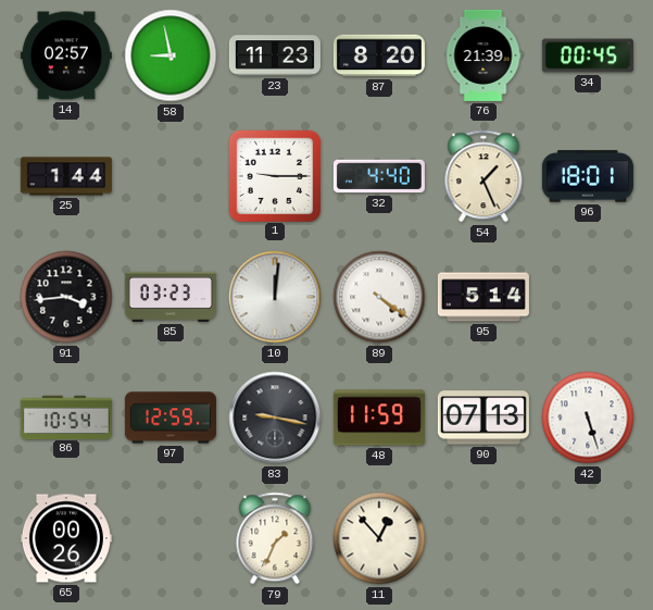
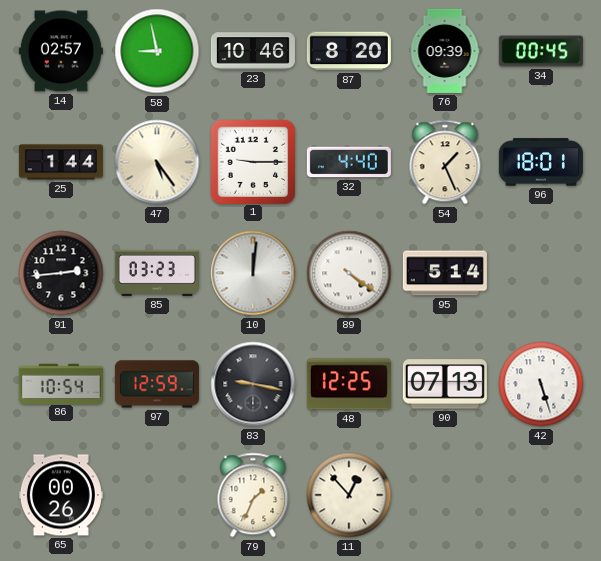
23: 11:23 -> 10:46
76: 21:39 -> 09:39
47: none -> 5:24
91: 3:44 -> 2:44
48: 11:59 -> 12:25
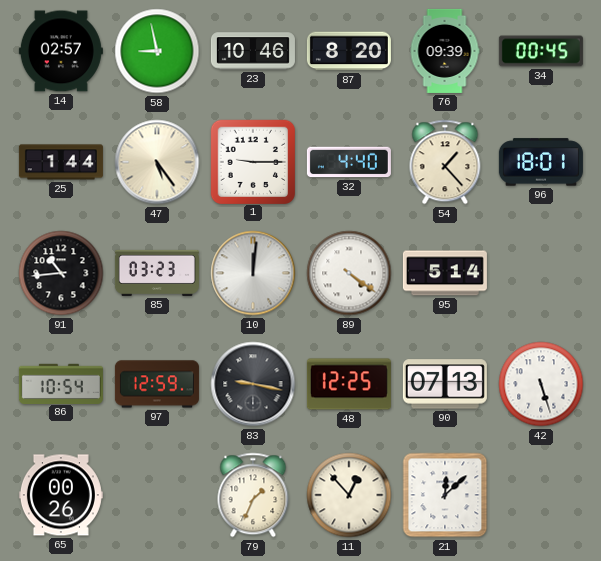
54: 1:26 -> 1:23
91: 2:44 -> 10:44
21: none -> 12:08
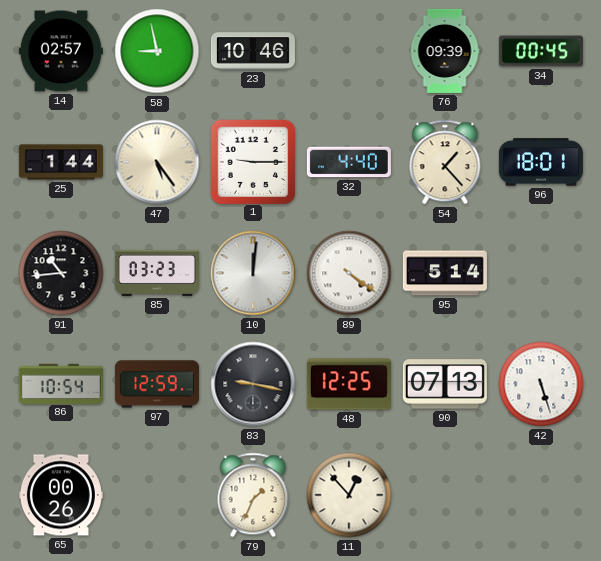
87: 8:20 -> none
21: 12:08 -> none
